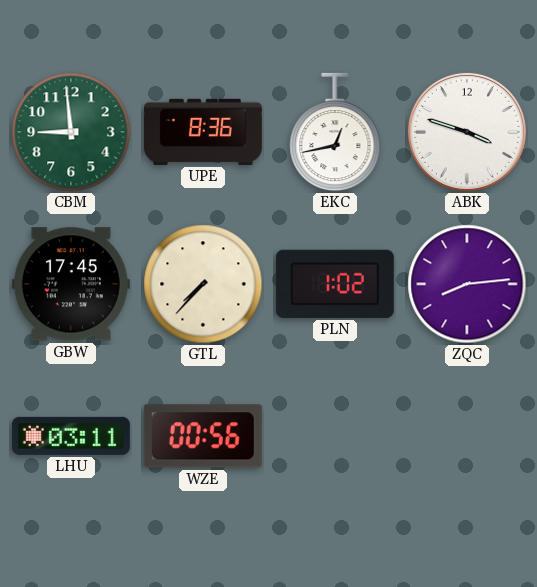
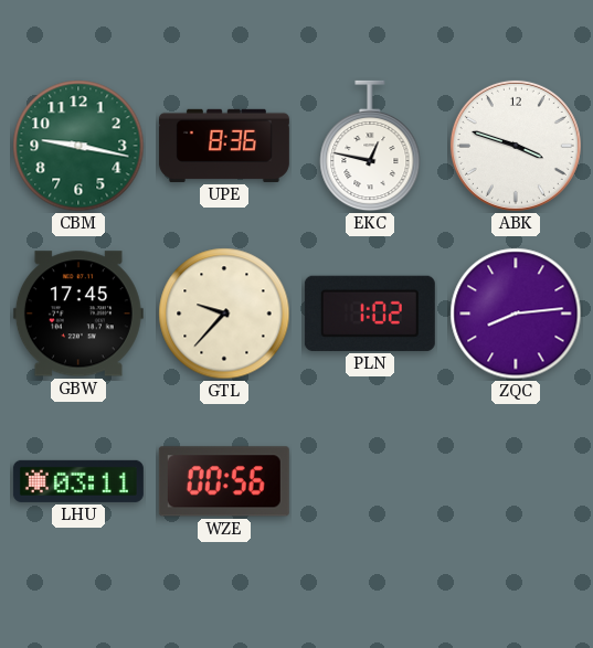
CBM: 8:59 -> 9:17
EKC: 12:43 -> 12:47
GTL: 7:37 -> 9:37
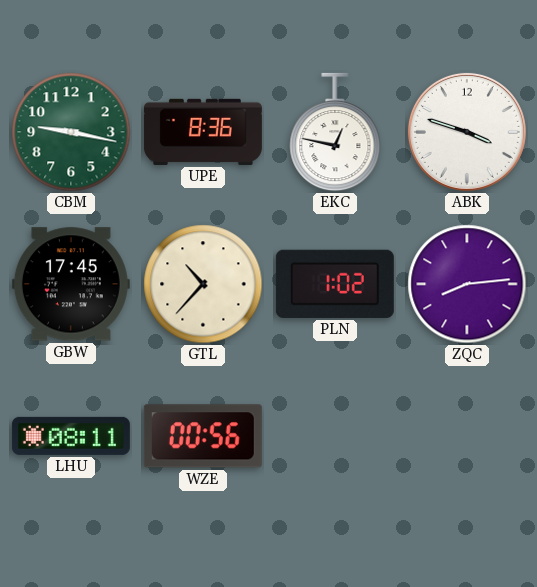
GTL: 9:37 -> 10:37
LHU: 03:11 -> 08:11
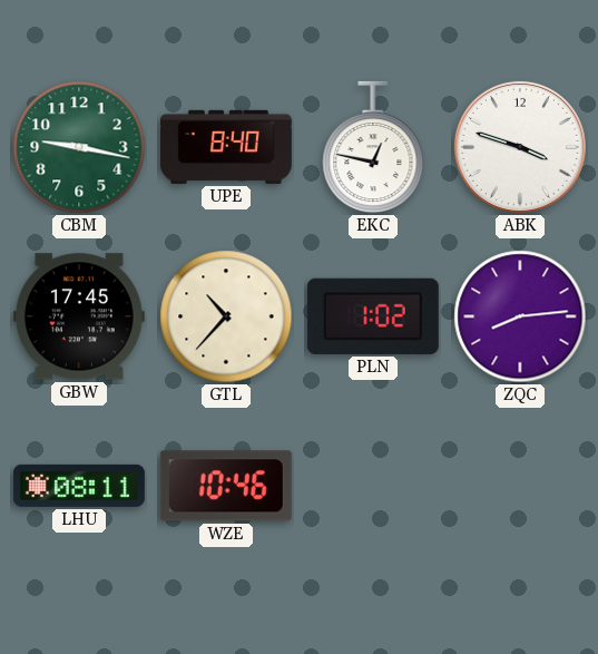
UPE: 8:36 -> 8:40
WZE: 00:56 -> 10:46
